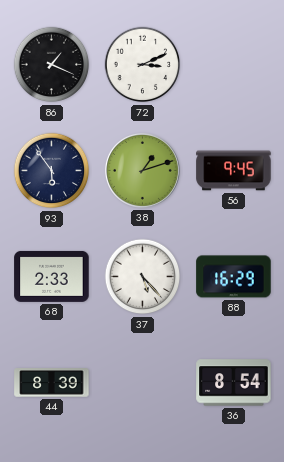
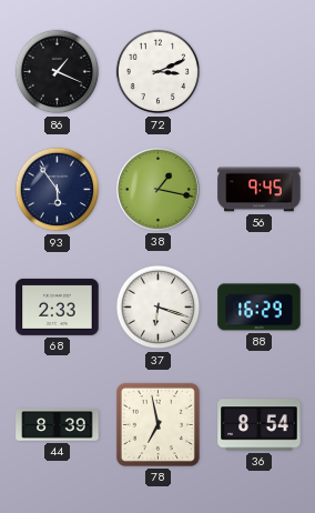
38: 1:12 -> 1:17
37: 5:23 -> 6:18
78: none -> 6:58
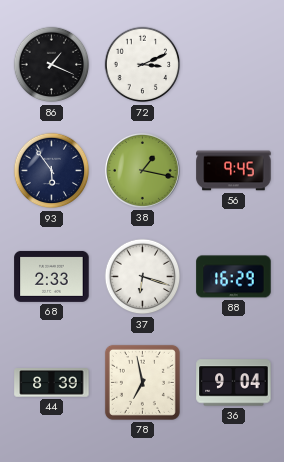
36: 8:54 -> 9:04
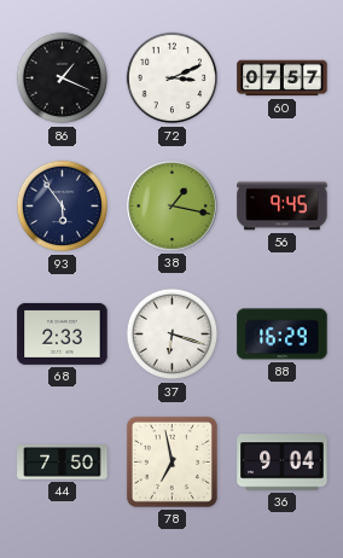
60: none -> 07:57
44: 8:39 -> 7:50
